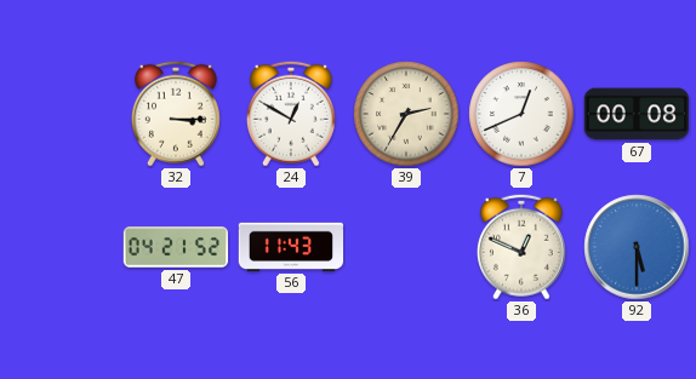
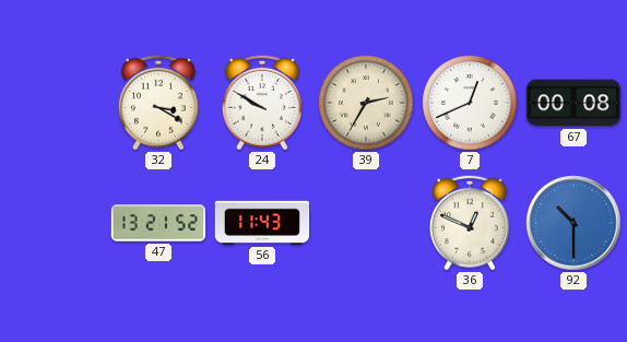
32: 3:15 -> 3:20
24: 12:50 -> 9:50
47: 04:21 -> 13:21
92: 5:30 -> 10:30
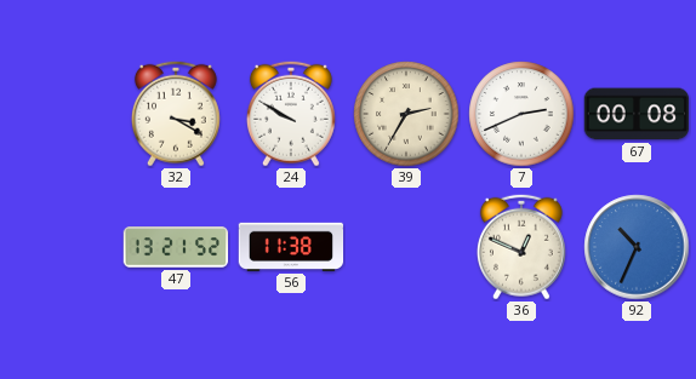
7: 12:41 -> 2:41
56: 11:43 -> 11:38
92: 10:30 -> 10:34
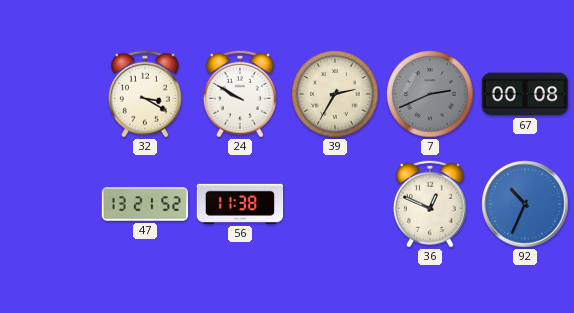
7 dial: white -> grey
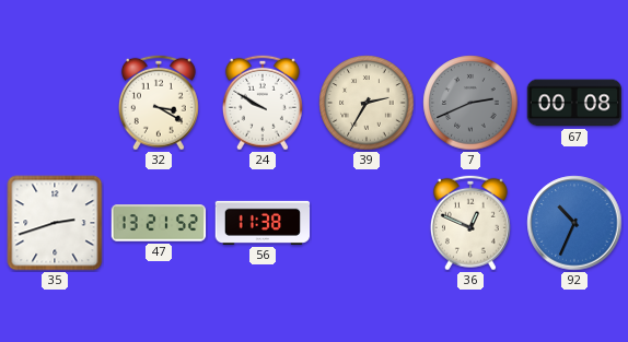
35: none -> 2:42
